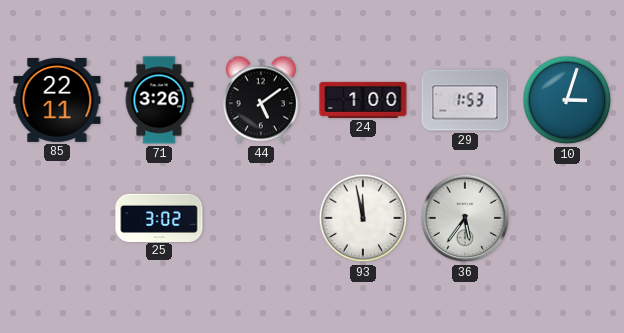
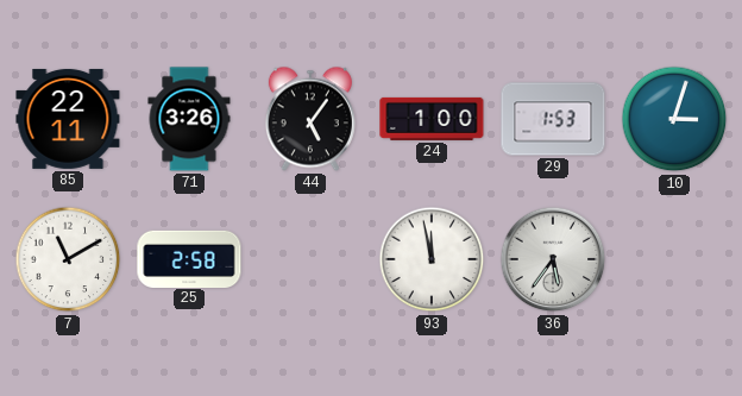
44: 5:09 -> 5:06
7: none -> 11:10
25: 3:02 -> 2:58
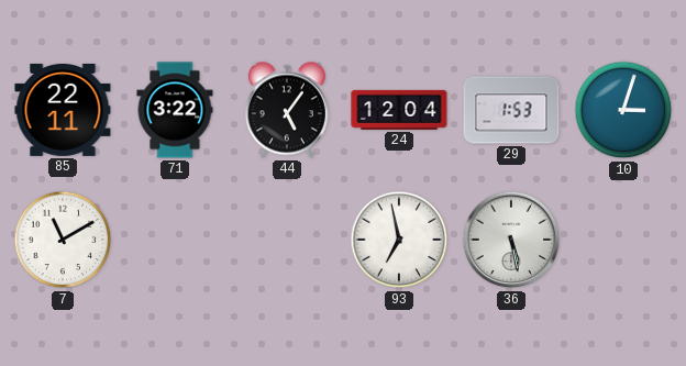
71: 3:26 -> 3:22
24: 1:00 -> 12:04
25: 2:58 -> none
93: 11:58 -> 6:58
36: 5:36 -> 5:28
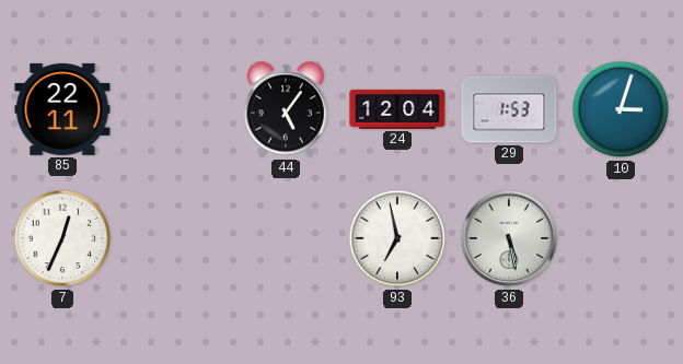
71: 3:22 -> none
7: 11:10 -> 12:34
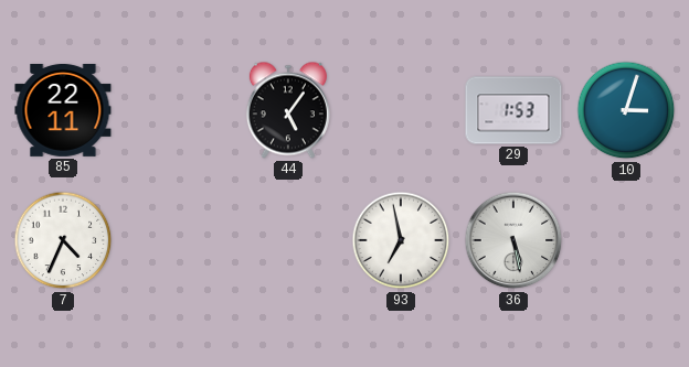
24: 12:04 -> none
7: 12:34 -> 4:34
